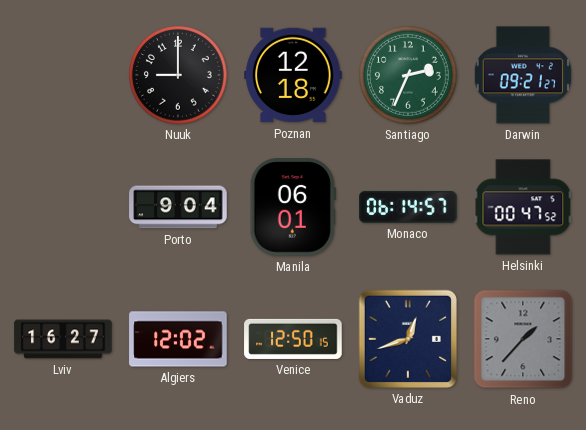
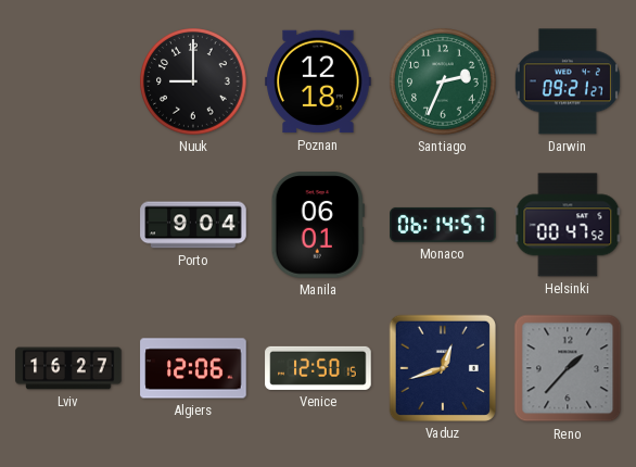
Algiers: 12:02 -> 12:06
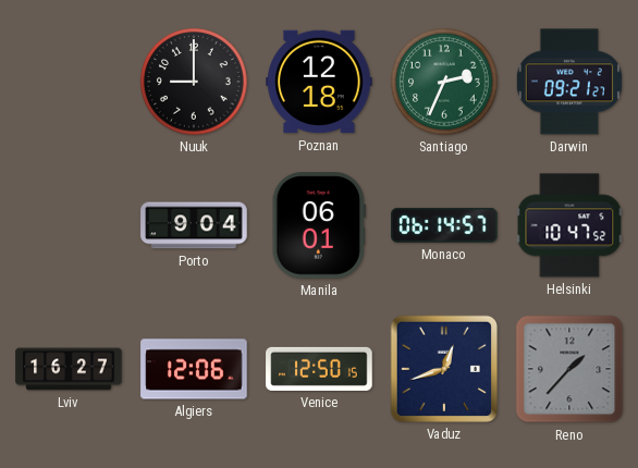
Helsinki: 00:47 -> 10:47
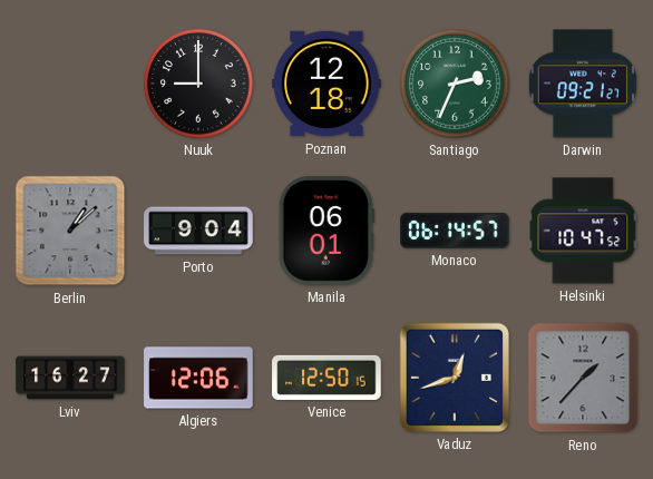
Berlin: none -> 1:08
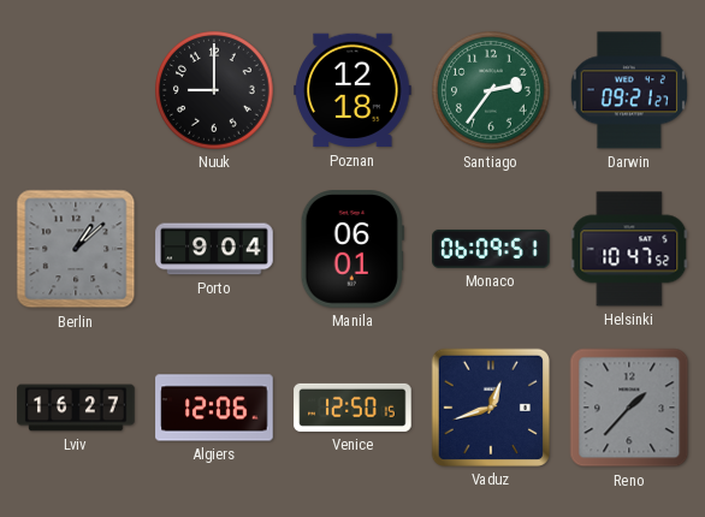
Santiago: 2:34 -> 2:36
Monaco: 06:14 -> 06:09
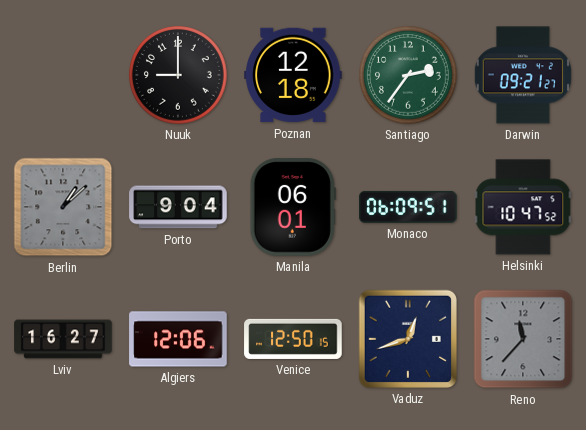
Reno: 1:37 -> 11:37
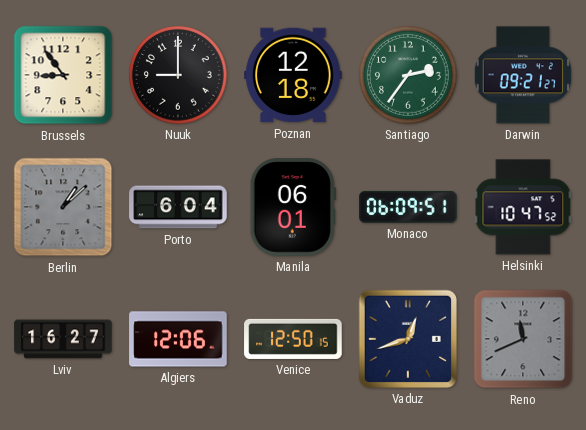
Brussels: none -> 8:54
Porto: 9:04 -> 6:04
Reno: 11:37 -> 11:41
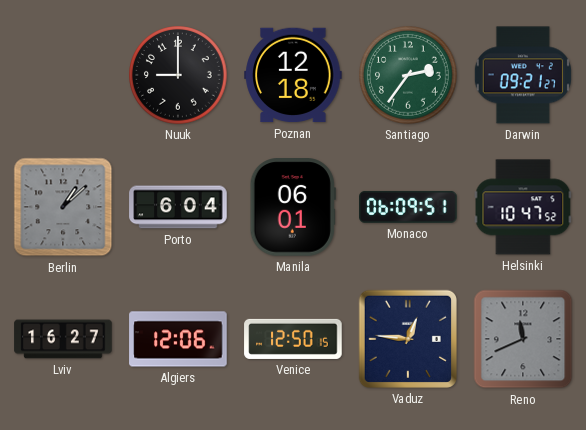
Brussels: 8:54 -> none
Vaduz: 12:42 -> 12:46
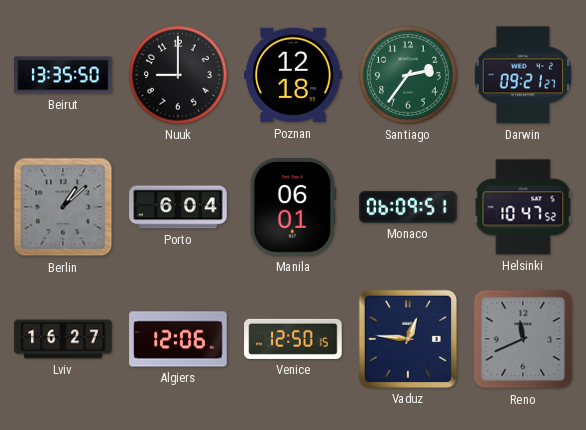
Beirut: none -> 13:35
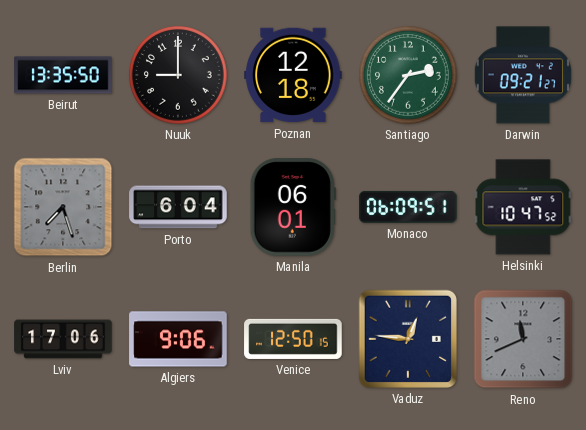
Berlin: 1:08 -> 7:27
Lviv: 16:27 -> 17:06
Algiers: 12:06 -> 9:06
